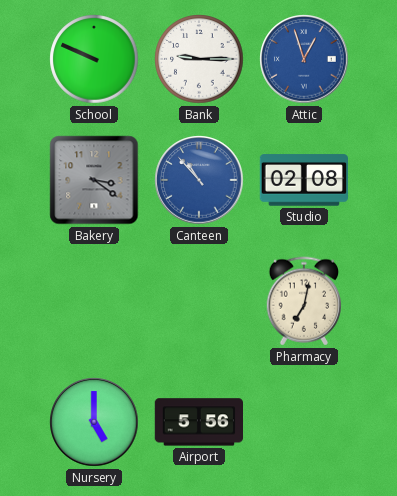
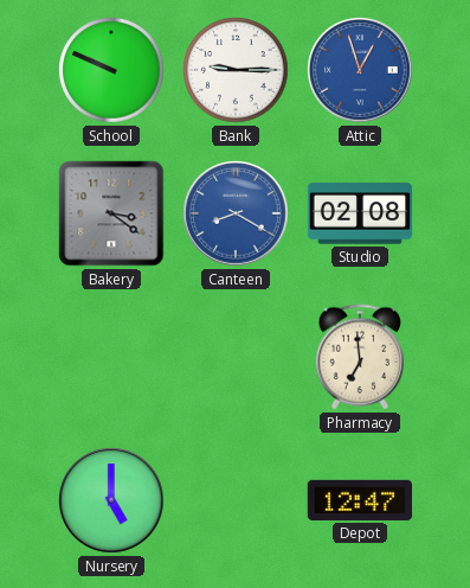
Canteen: 10:53 -> 8:20
Pharmacy: 7:02 -> 6:59
Airport: 5:56 -> none
Depot: none -> 12:47
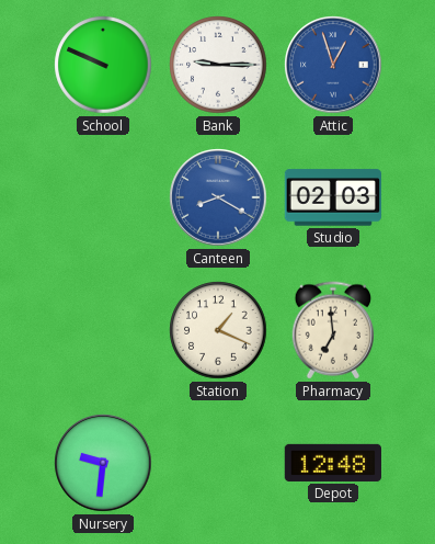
Bakery: 3:21 -> none
Studio: 02:08 -> 02:03
Station: none -> 1:19
Nursery: 5:00 -> 9:31
Depot: 12:47 -> 12:48
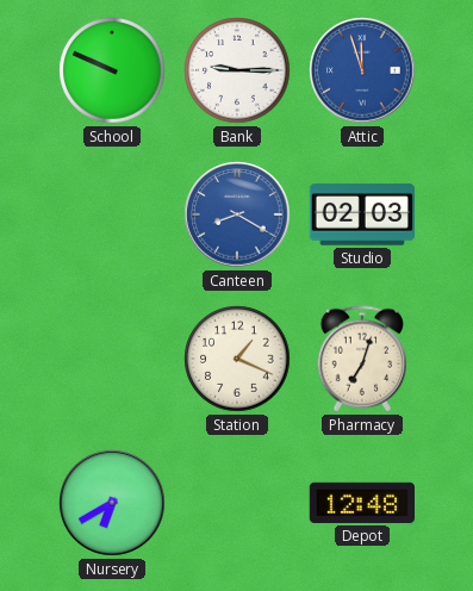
Attic: 12:57 -> 11:57
Pharmacy: 6:59 -> 7:03
Nursery: 9:31 -> 6:40
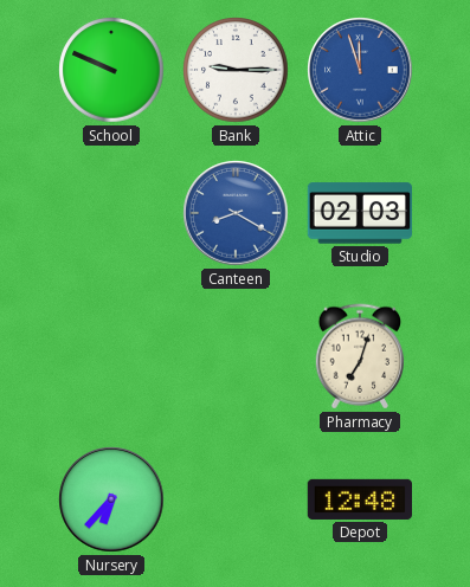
Station: 1:19 -> none
Nursery: 6:40 -> 6:37
